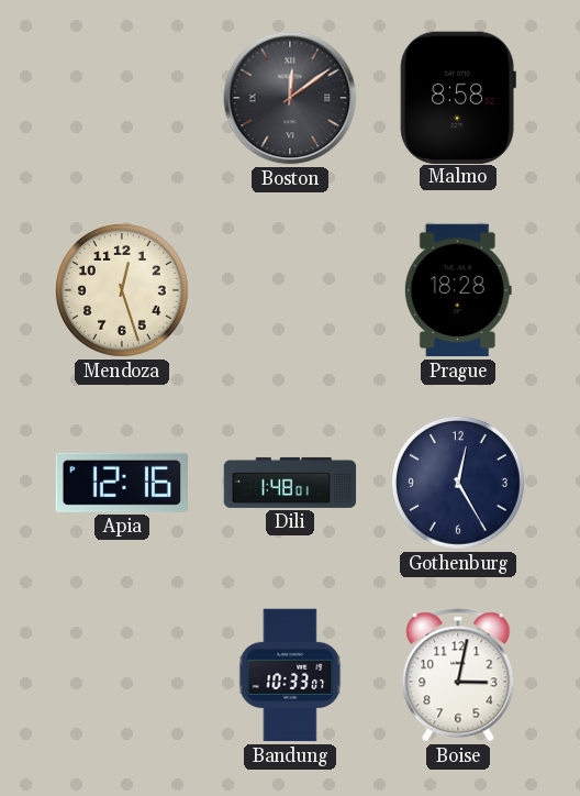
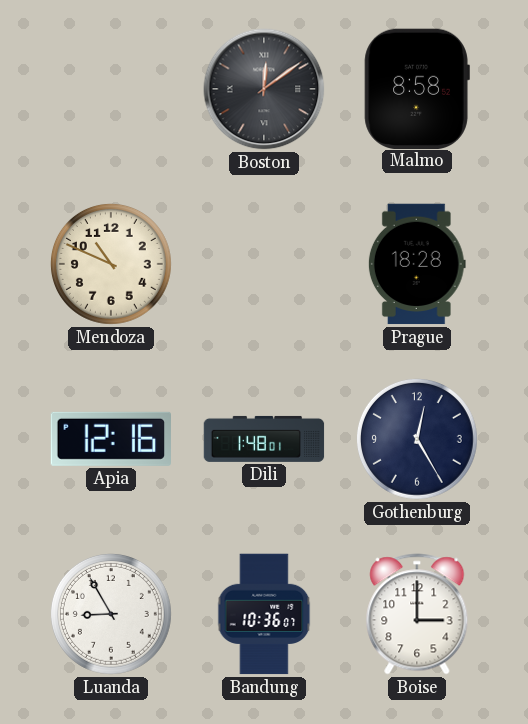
Mendoza: 12:27 -> 10:49
Luanda: none -> 8:55
Bandung: 10:33 -> 10:36
Boise: 3:02 -> 3:00
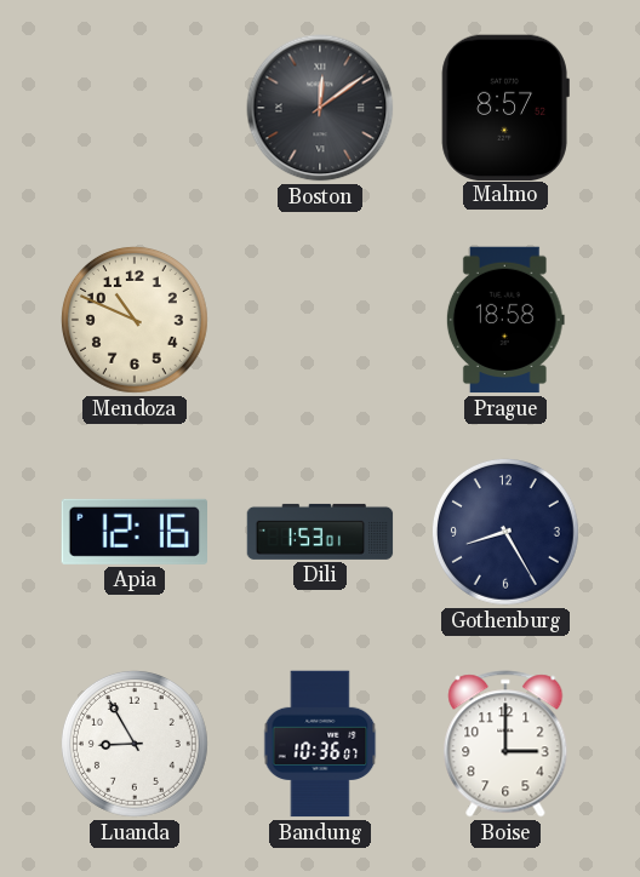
Malmo: 8:58 -> 8:57
Prague: 18:28 -> 18:58
Dili: 1:48 -> 1:53
Gothenburg: 12:25 -> 8:25
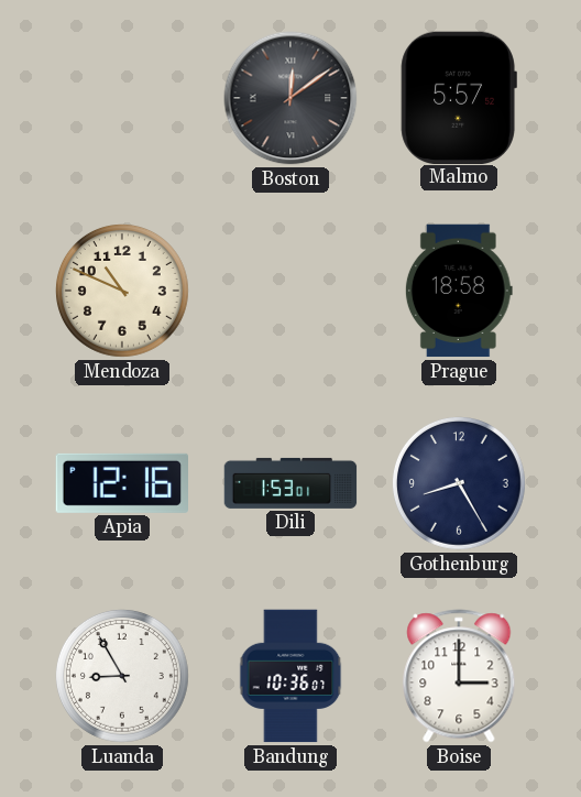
Malmo: 8:57 -> 5:57
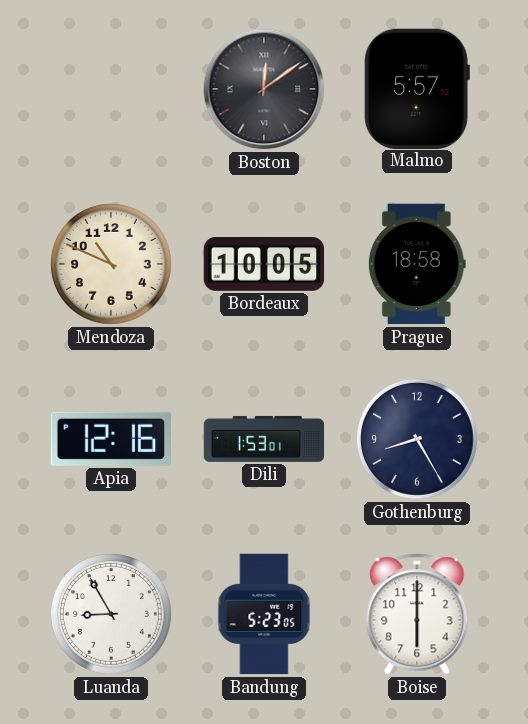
Bordeaux: none -> 10:05
Bandung: 10:36 -> 5:23
Boise: 3:00 -> 6:00
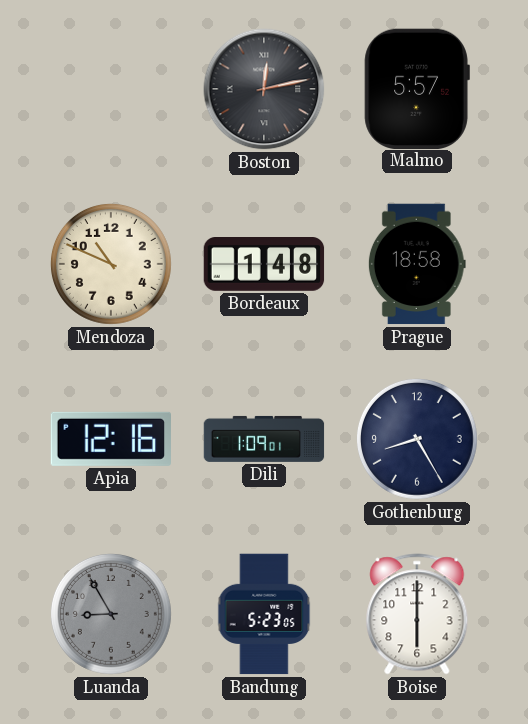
Boston: 12:09 -> 12:13
Bordeaux: 10:05 -> 1:48
Dili: 1:53 -> 1:09
Luanda dial: white -> grey
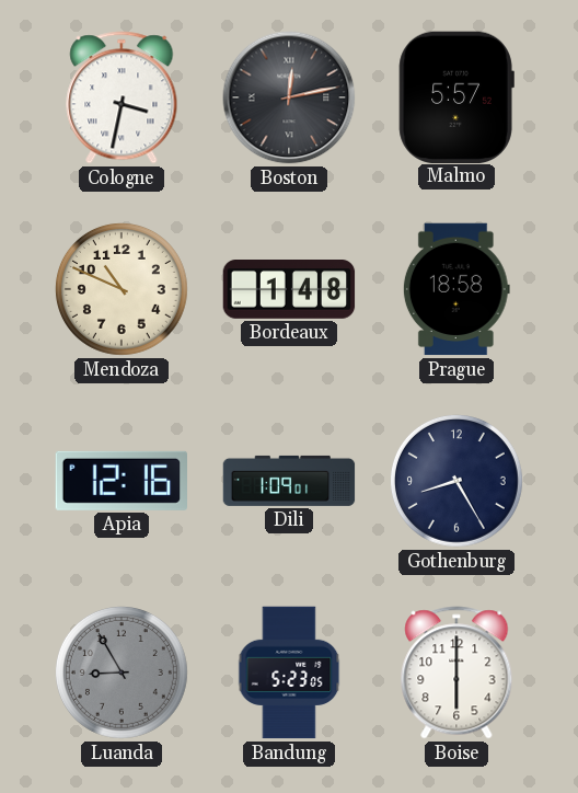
Cologne: none -> 3:32
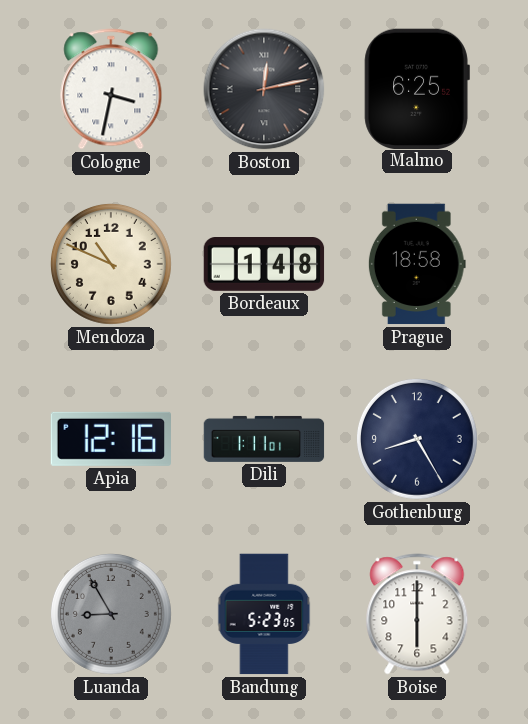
Malmo: 5:57 -> 6:25
Dili: 1:09 -> 1:11
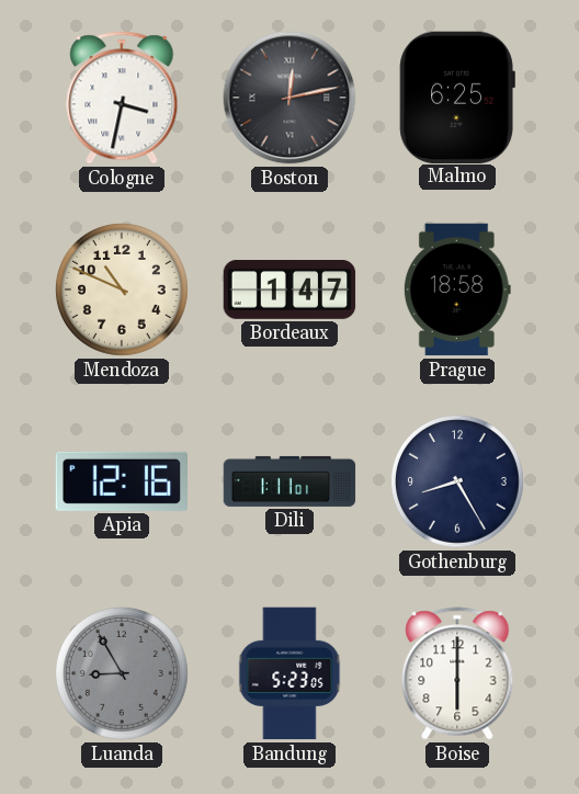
Bordeaux: 1:48 -> 1:47
